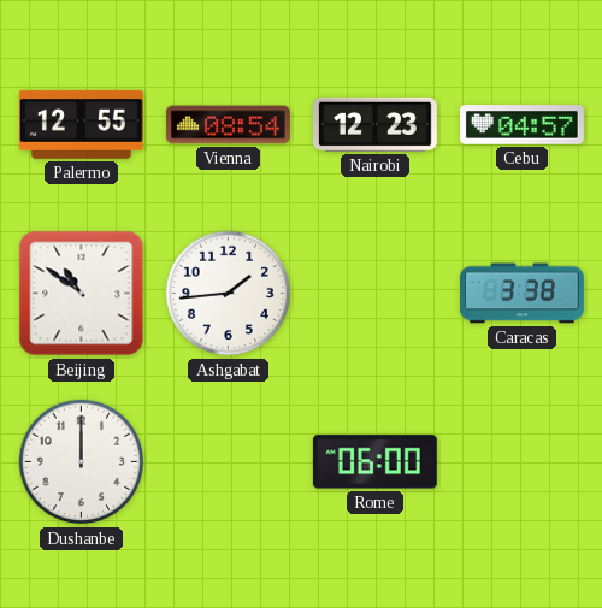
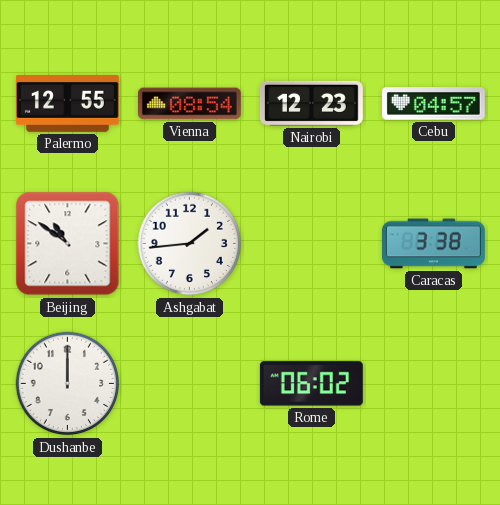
Rome: 06:00 -> 06:02
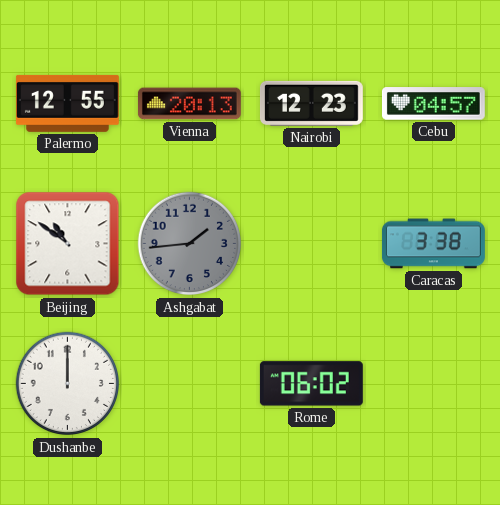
Vienna: 08:54 -> 20:13
Ashgabat dial: white -> grey
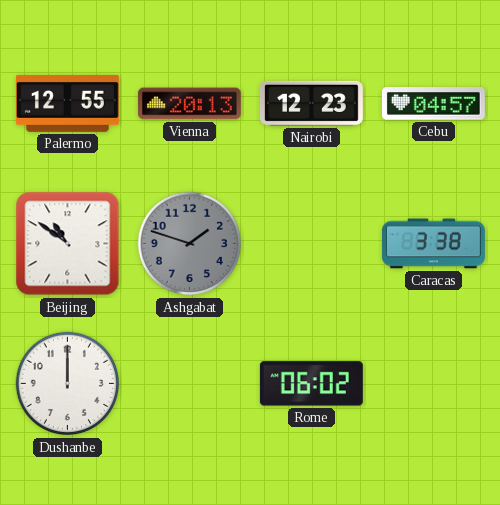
Ashgabat: 1:44 -> 1:48
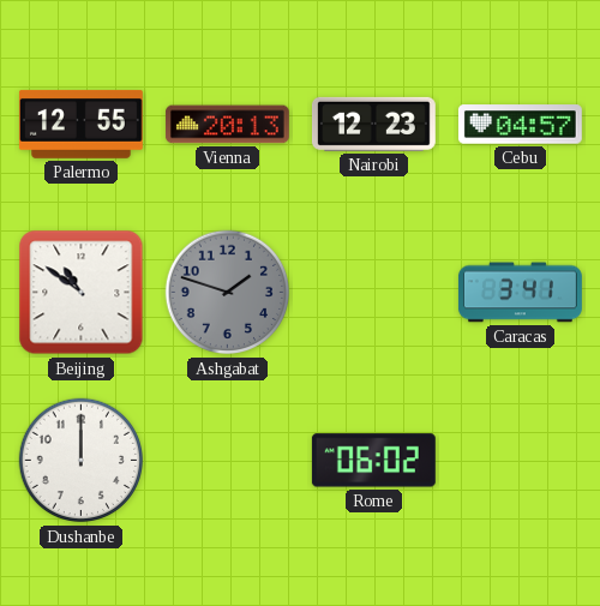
Caracas: 3:38 -> 3:41
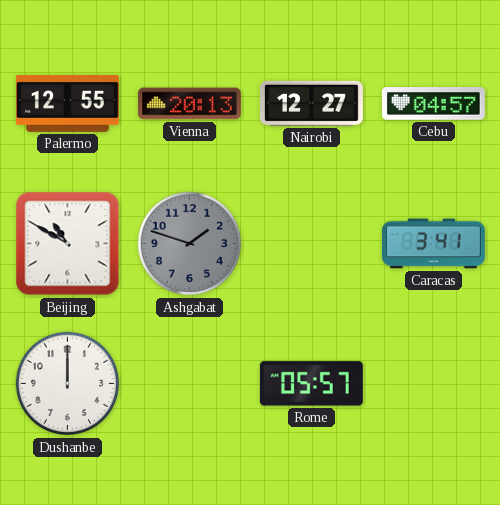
Nairobi: 12:23 -> 12:27
Beijing: 10:51 -> 10:50
Rome: 06:02 -> 05:57
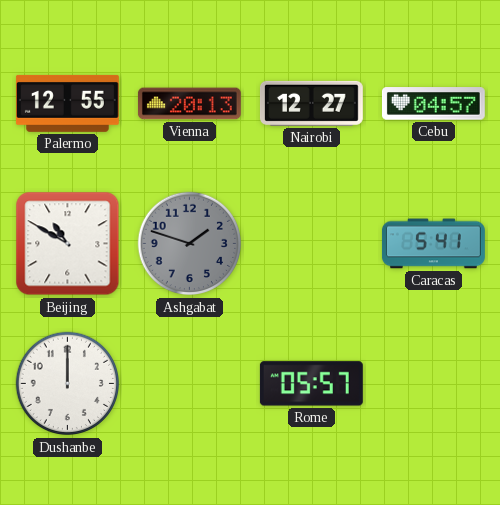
Caracas: 3:41 -> 5:41
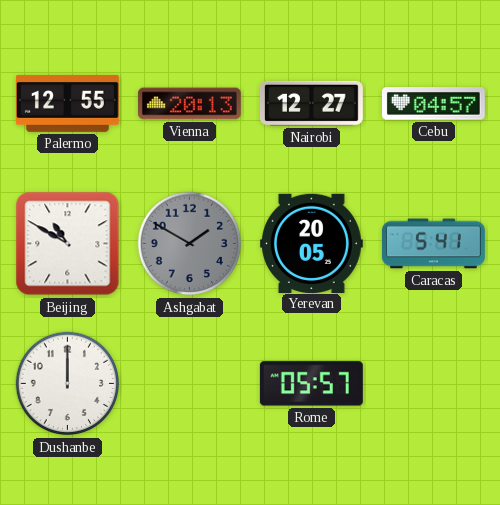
Ashgabat: 1:48 -> 1:50
Yerevan: none -> 20:05
